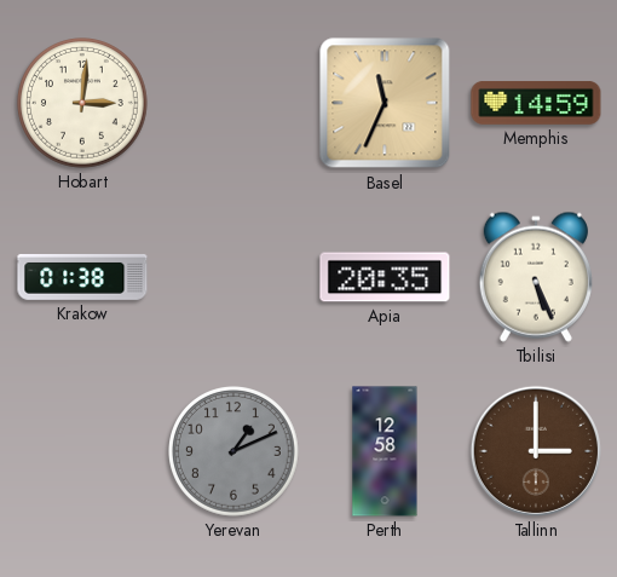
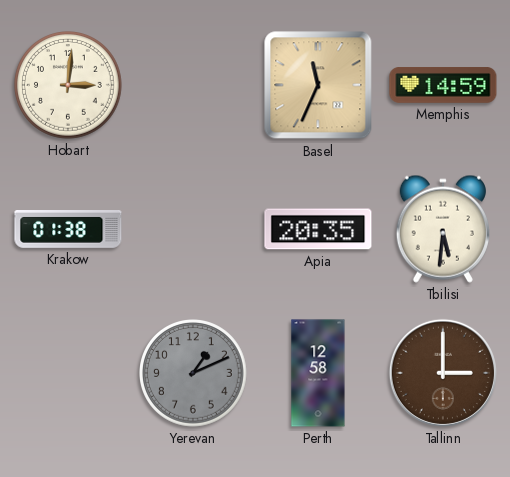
Tbilisi: 5:26 -> 5:31
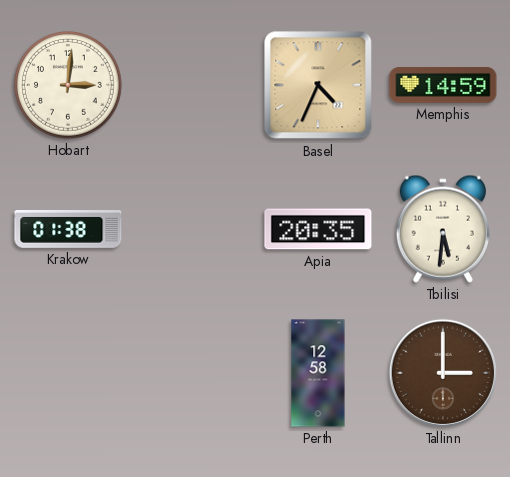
Basel: 11:34 -> 4:34
Yerevan: 1:11 -> none
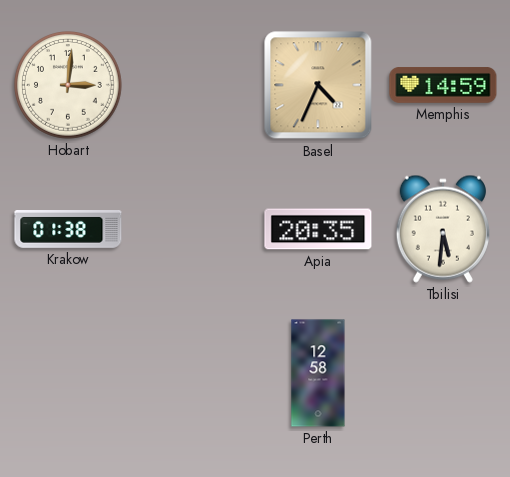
Tallinn: 3:00 -> none
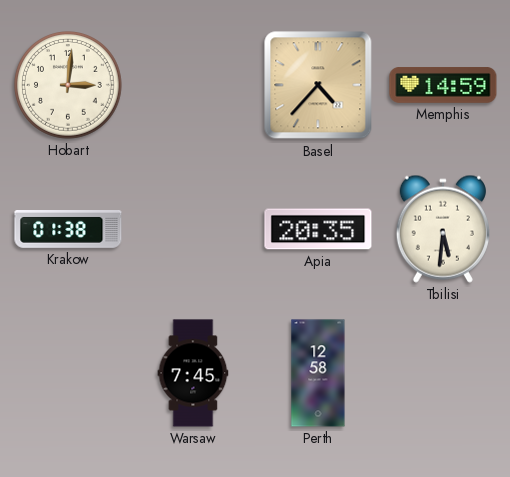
Basel: 4:34 -> 4:37
Warsaw: none -> 7:45
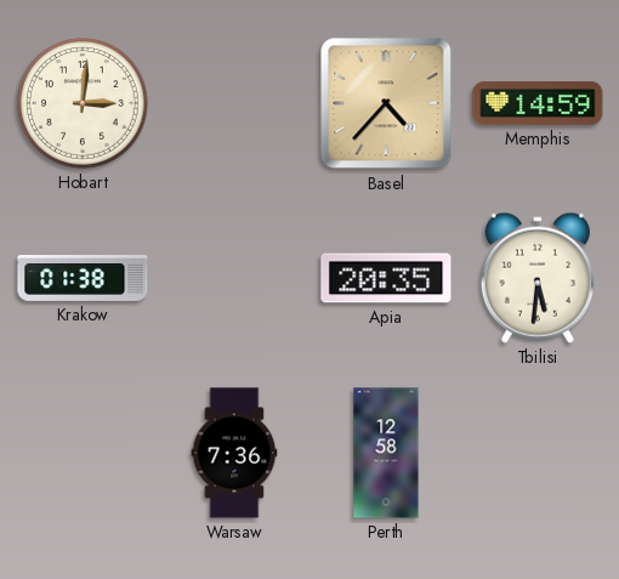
Warsaw: 7:45 -> 7:36
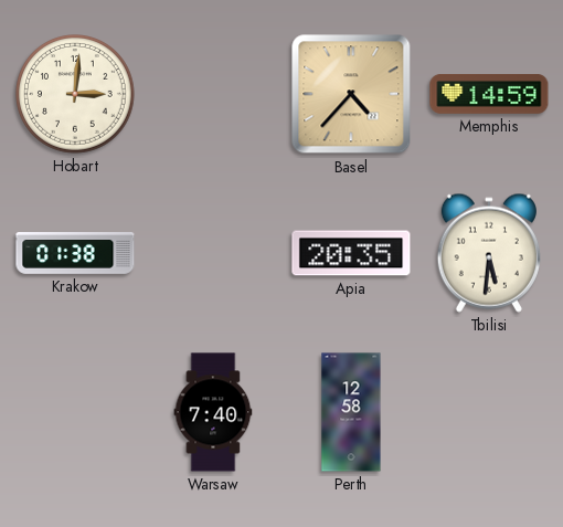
Warsaw: 7:36 -> 7:40
